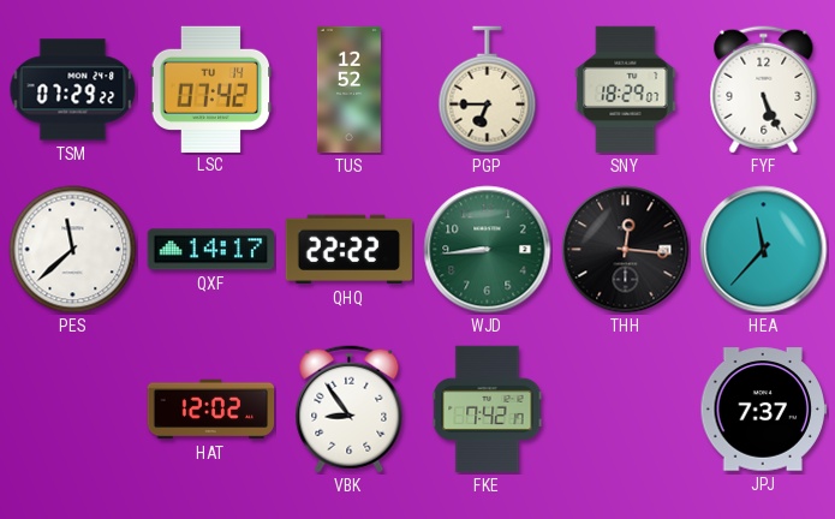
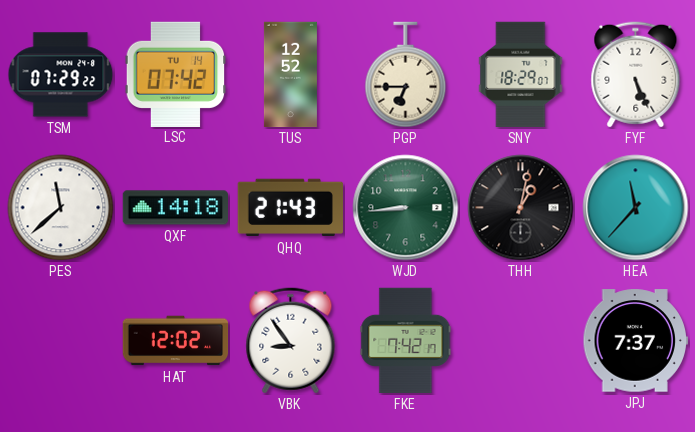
QXF: 14:17 -> 14:18
QHQ: 22:22 -> 21:43
THH: 12:16 -> 1:02
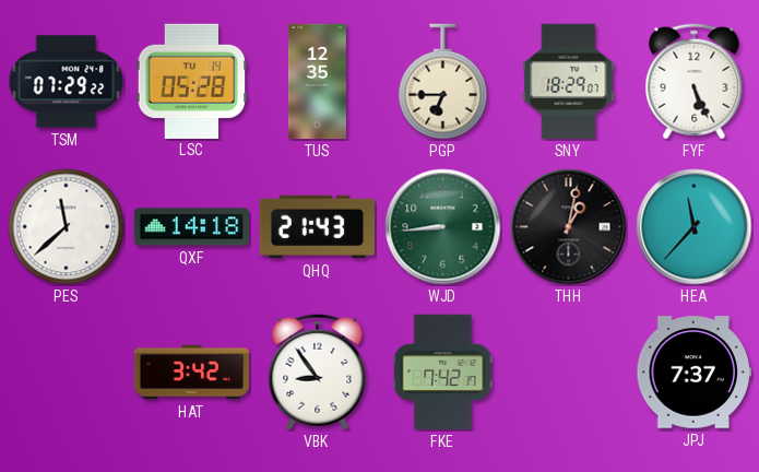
LSC: 07:42 -> 05:28
TUS: 12:52 -> 12:35
HAT: 12:02 -> 3:42
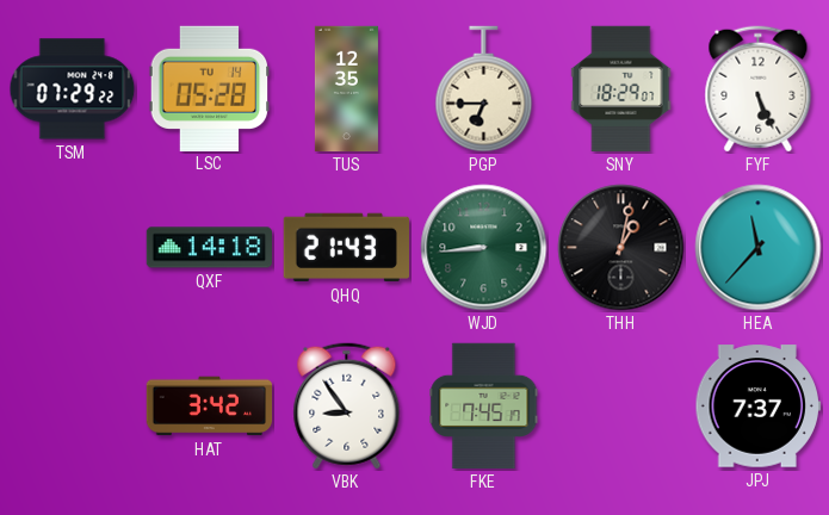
PES: 11:38 -> none
FKE: 7:42 -> 7:45
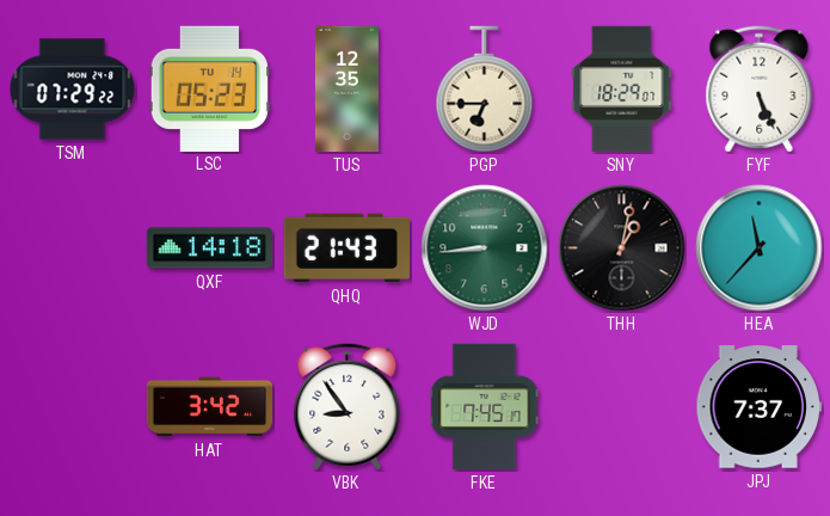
LSC: 05:28 -> 05:23
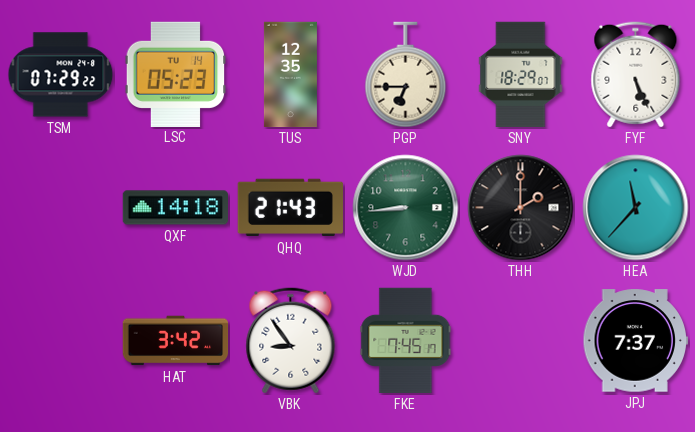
THH: 1:02 -> 2:00
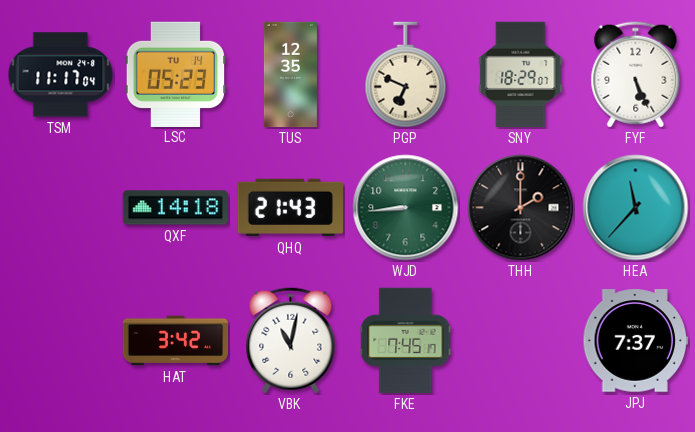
TSM: 07:29 -> 11:17
PGP: 6:45 -> 6:49
VBK: 8:54 -> 11:02
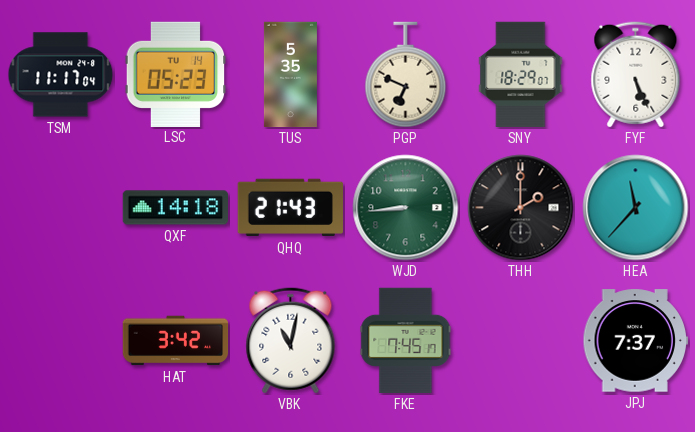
TUS: 12:35 -> 5:35
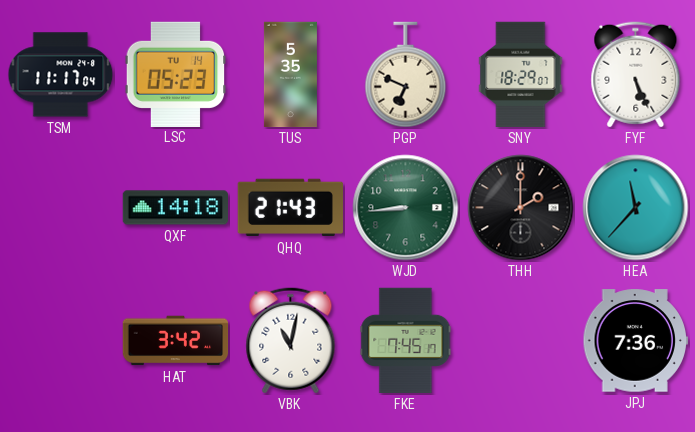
JPJ: 7:37 -> 7:36
